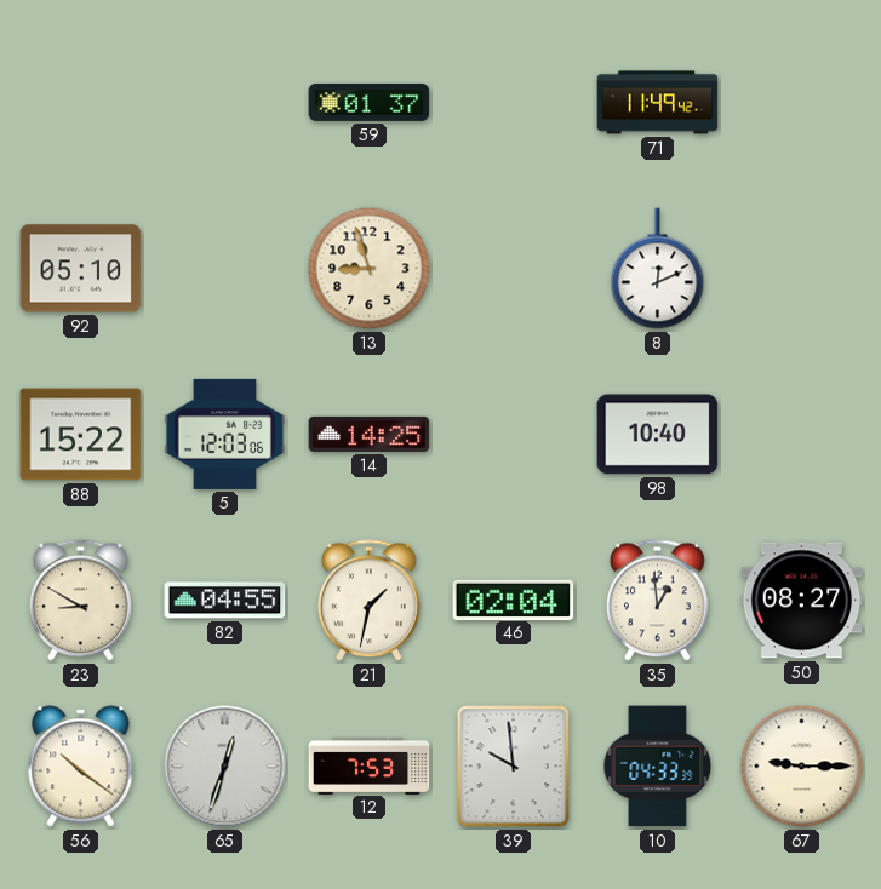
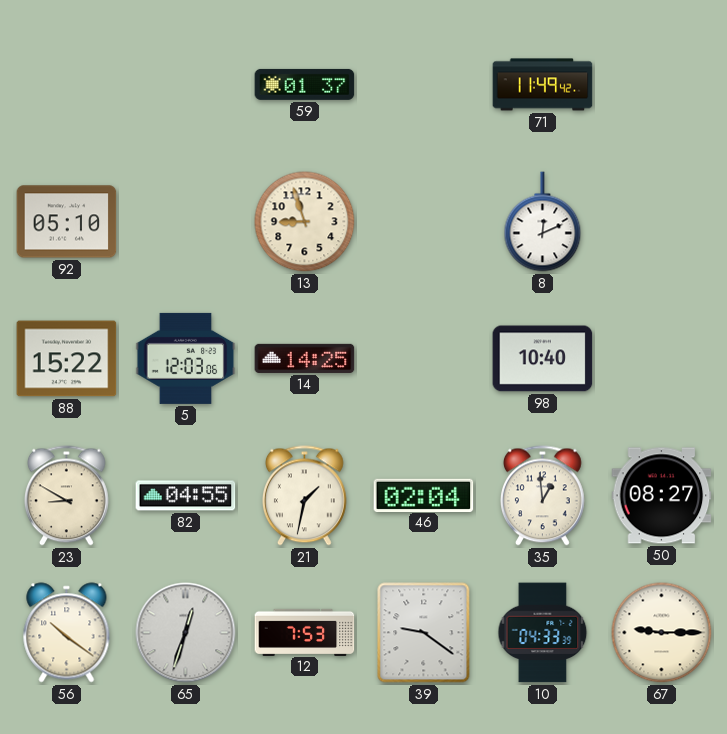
39: 9:59 -> 9:21
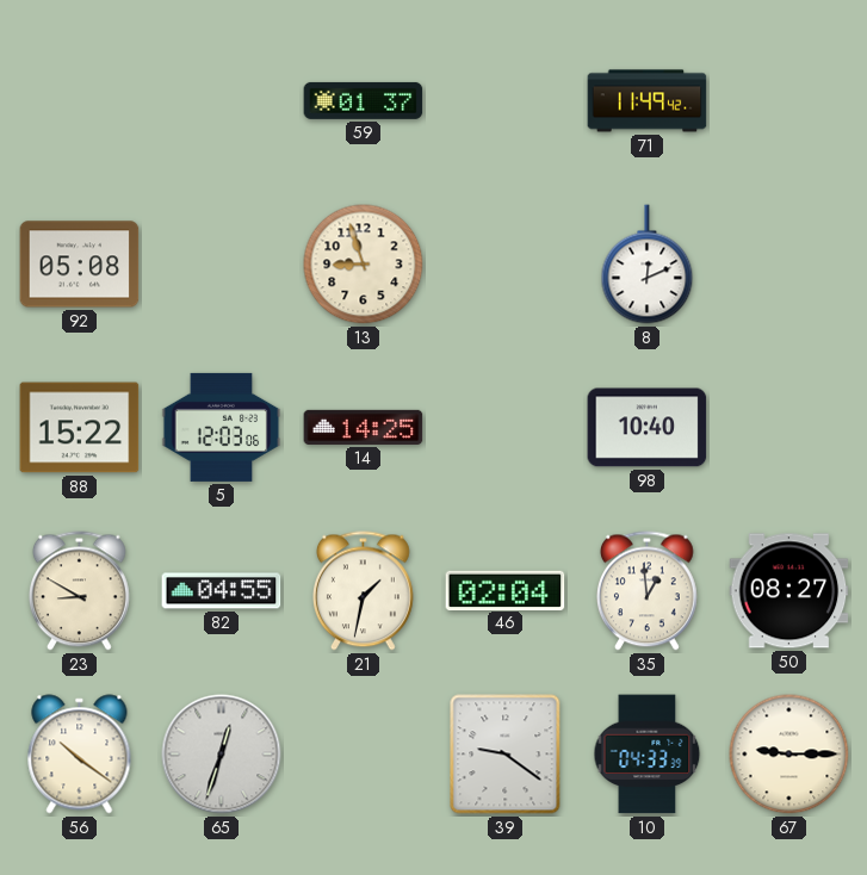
92: 05:10 -> 05:08
12: 7:53 -> none
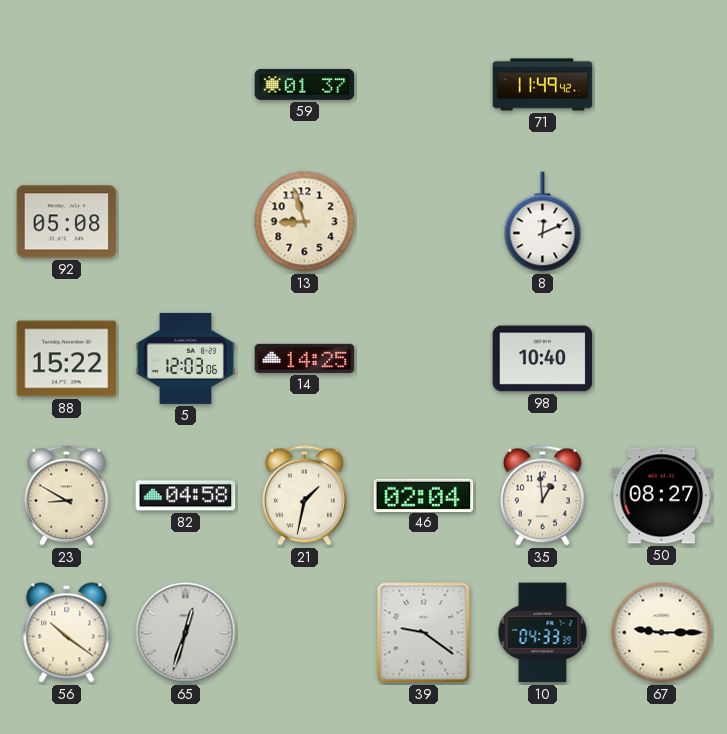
82: 04:55 -> 04:58
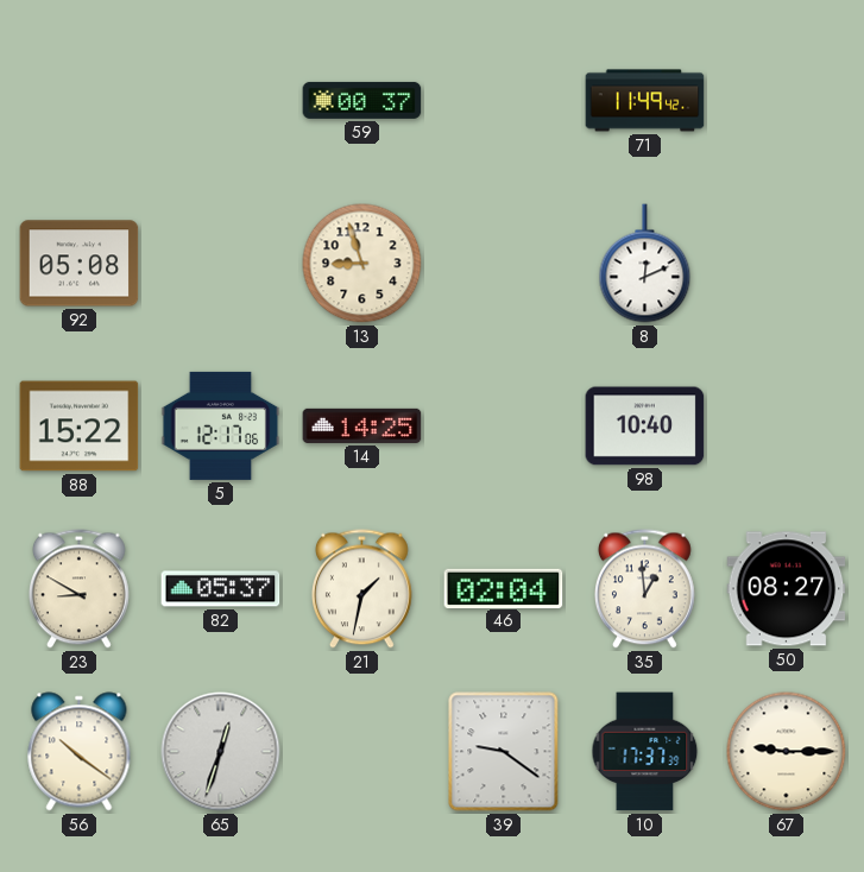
59: 01:37 -> 00:37
5: 12:03 -> 12:17
82: 04:58 -> 05:37
10: 04:33 -> 17:37
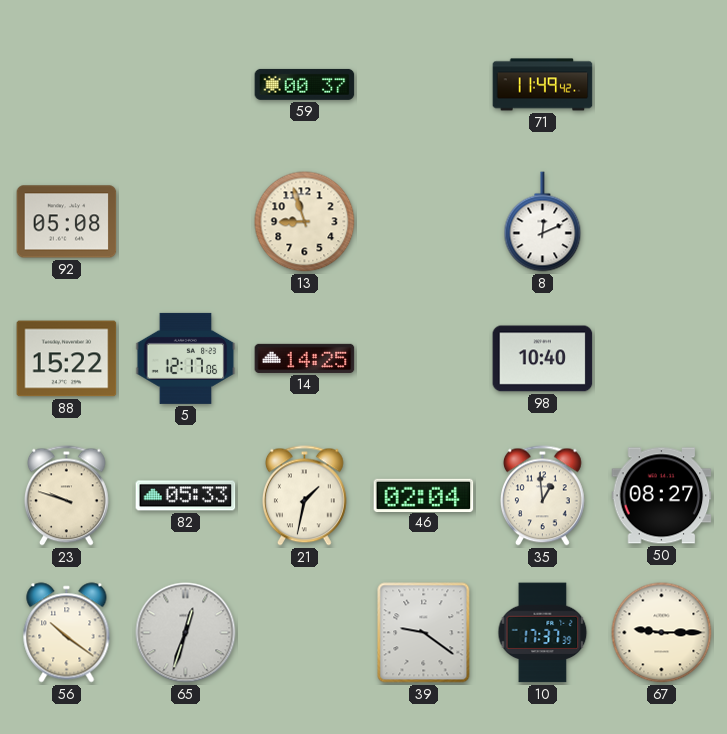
23: 8:50 -> 9:48
82: 05:37 -> 05:33
